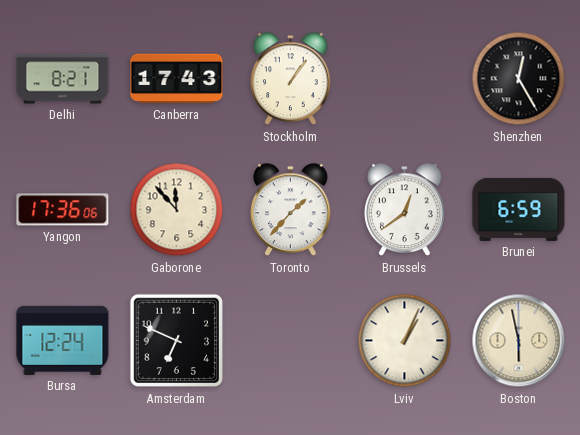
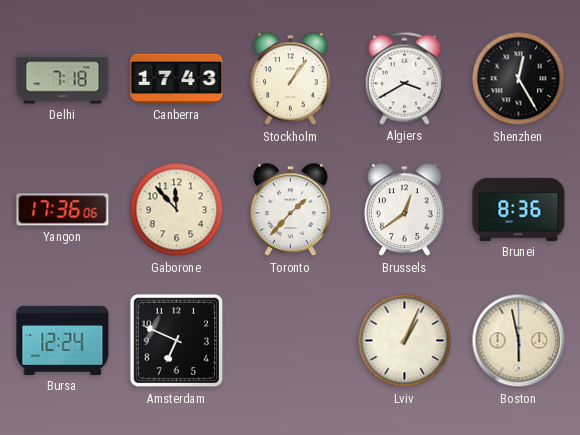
Delhi: 8:21 -> 7:18
Algiers: none -> 3:40
Brunei: 6:59 -> 8:36
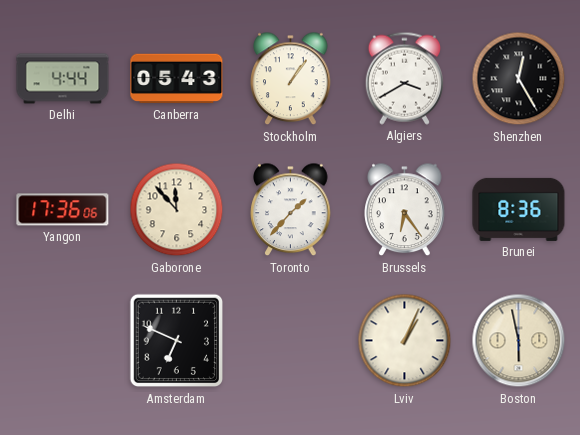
Delhi: 7:18 -> 4:44
Canberra: 17:43 -> 05:43
Brussels: 12:39 -> 6:24
Bursa: 12:24 -> none
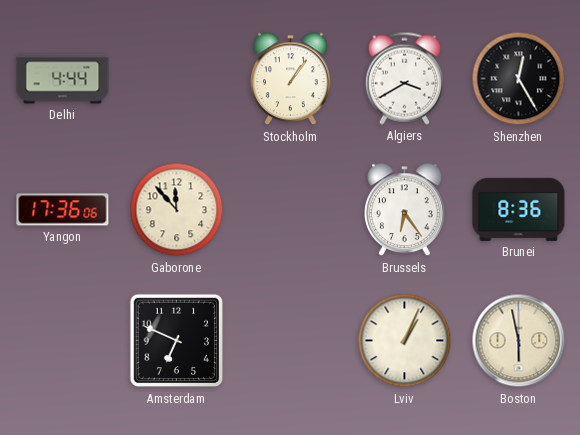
Canberra: 05:43 -> none
Toronto: 1:37 -> none
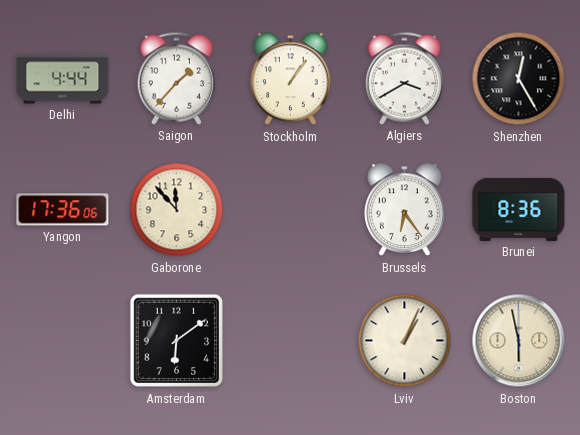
Saigon: none -> 1:37
Amsterdam: 6:49 -> 6:09
